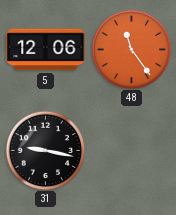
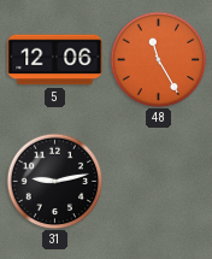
48: 11:24 -> 11:25
31: 9:17 -> 9:13
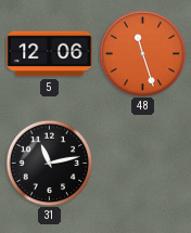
48: 11:25 -> 11:27
31: 9:13 -> 11:13
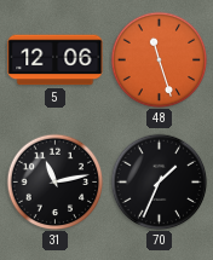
70: none -> 1:34
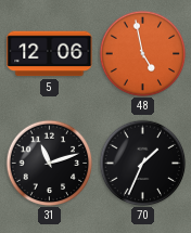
48: 11:27 -> 4:58
31: 11:13 -> 11:12
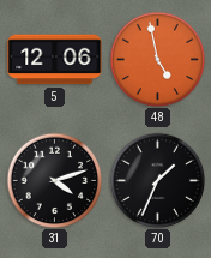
31: 11:12 -> 4:12
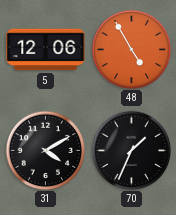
48: 4:58 -> 4:55
31: 4:12 -> 4:10
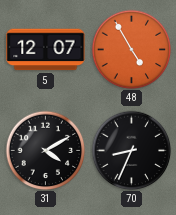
5: 12:06 -> 12:07
70: 1:34 -> 8:34
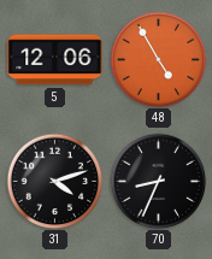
5: 12:07 -> 12:06
31: 4:10 -> 4:12
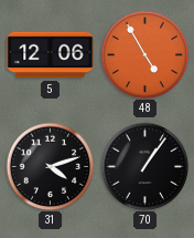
70: 8:34 -> 1:06
